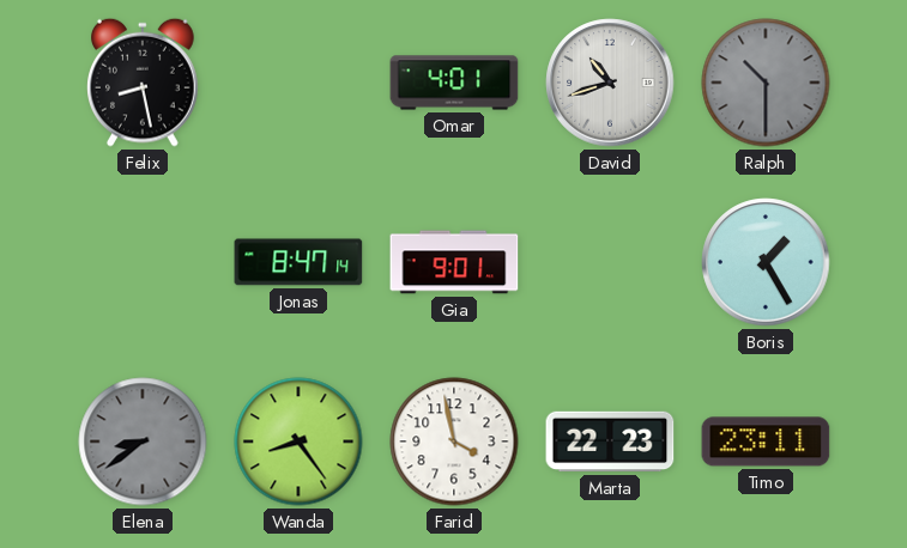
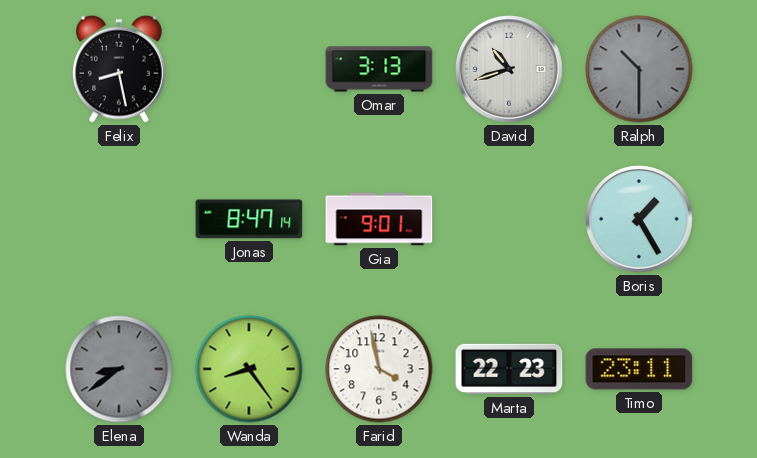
Omar: 4:01 -> 3:13
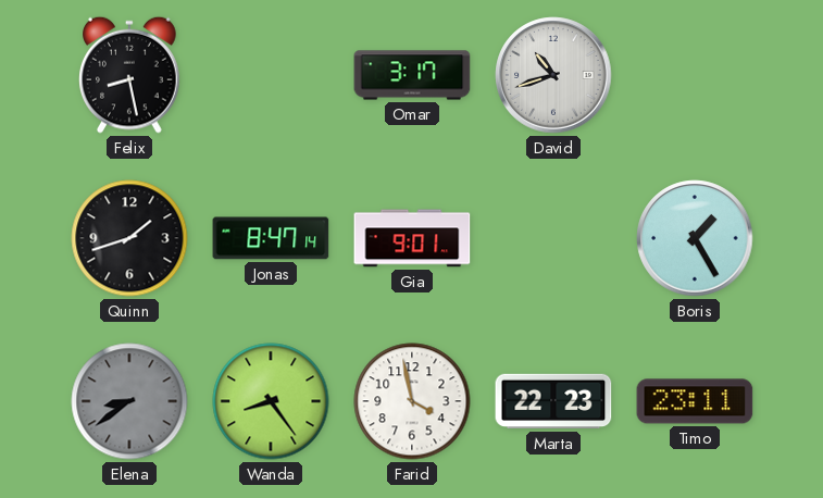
Omar: 3:13 -> 3:17
Ralph: 10:30 -> none
Quinn: none -> 1:42
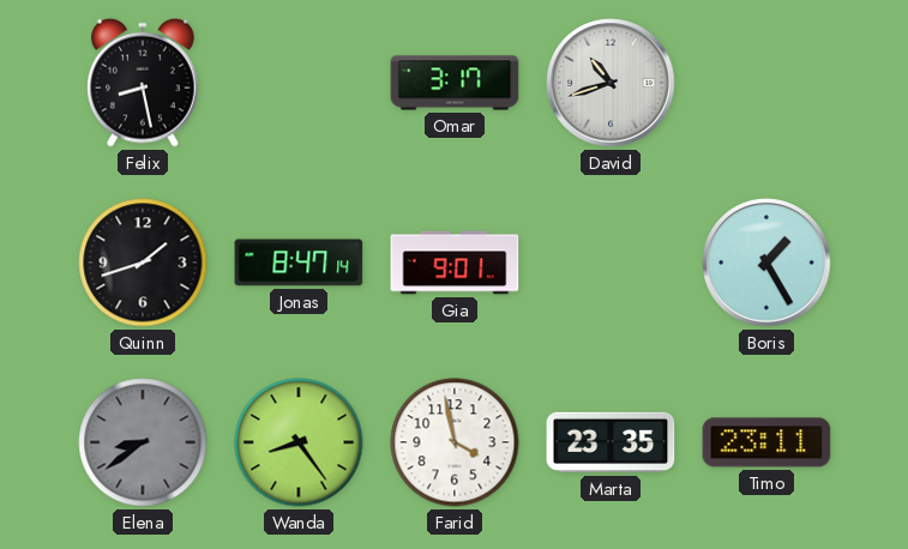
Marta: 22:23 -> 23:35
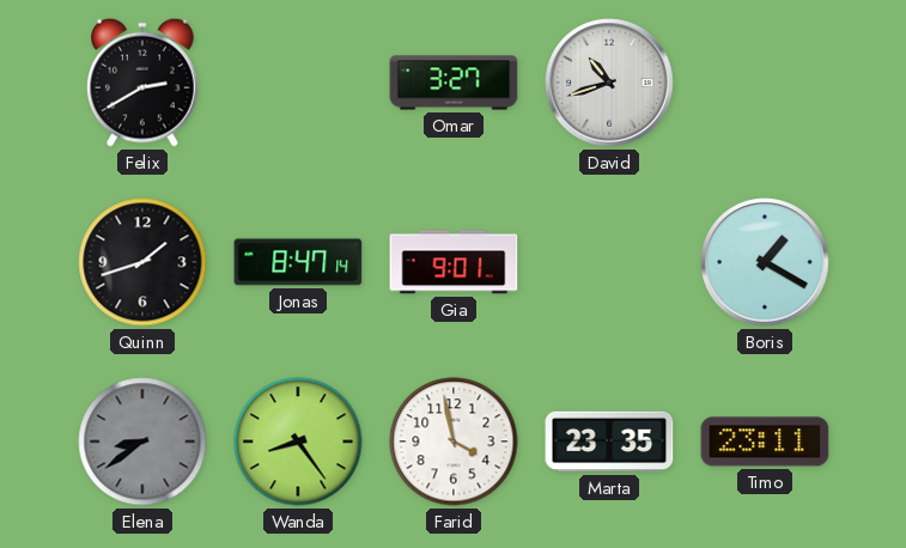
Felix: 8:28 -> 2:40
Omar: 3:17 -> 3:27
Boris: 1:25 -> 1:20
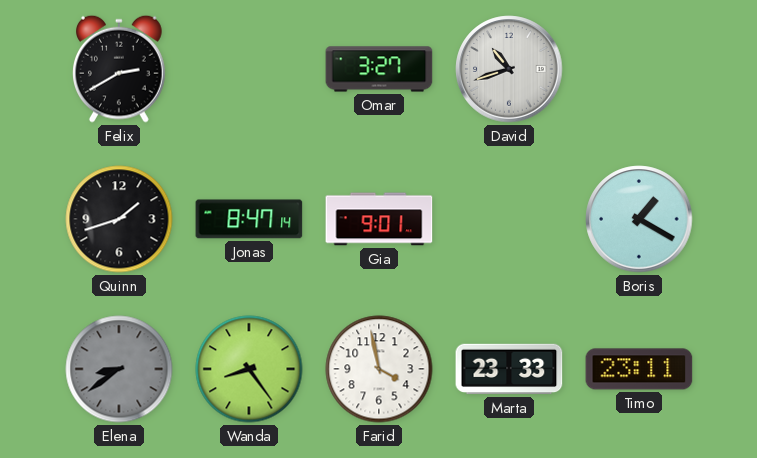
Marta: 23:35 -> 23:33
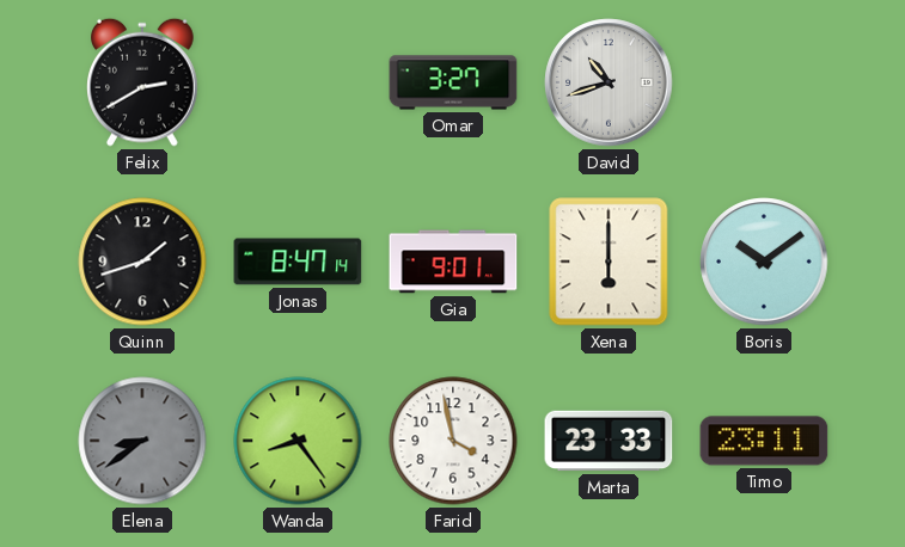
Xena: none -> 6:00
Boris: 1:20 -> 10:09
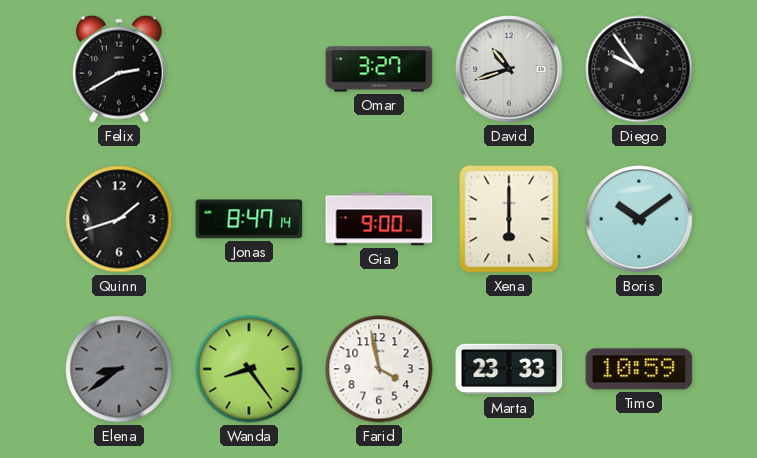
Diego: none -> 9:54
Gia: 9:01 -> 9:00
Timo: 23:11 -> 10:59
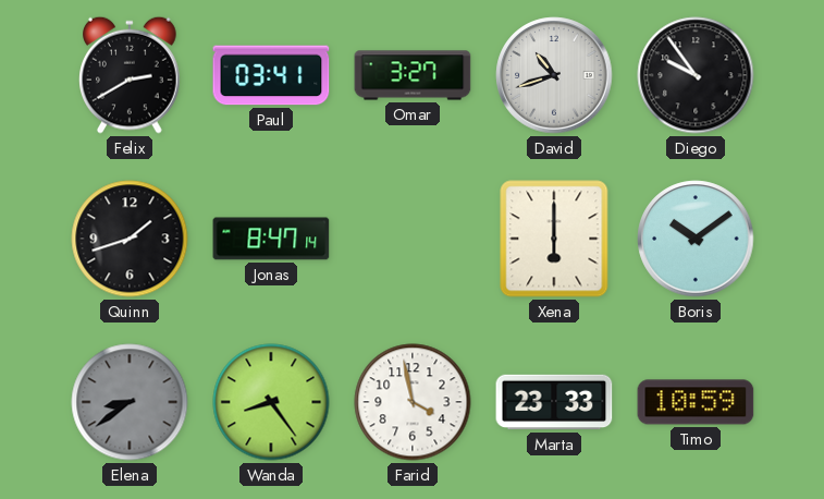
Paul: none -> 03:41
Gia: 9:00 -> none
